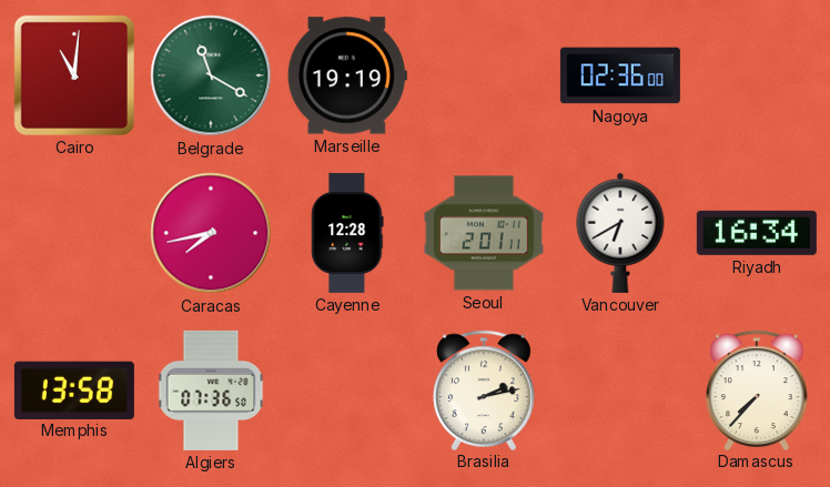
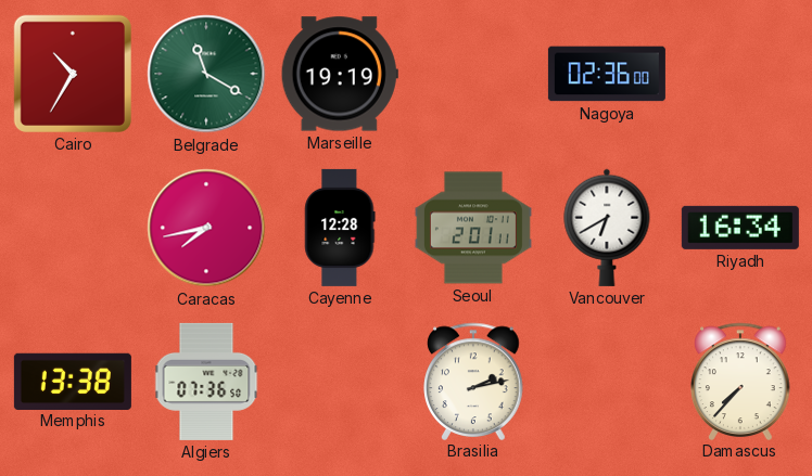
Cairo: 11:01 -> 10:35
Memphis: 13:58 -> 13:38
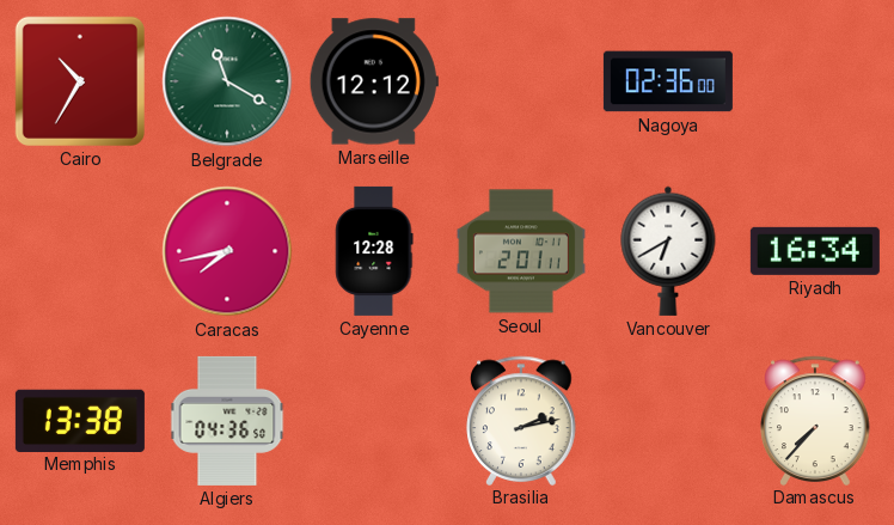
Marseille: 19:19 -> 12:12
Algiers: 07:36 -> 04:36
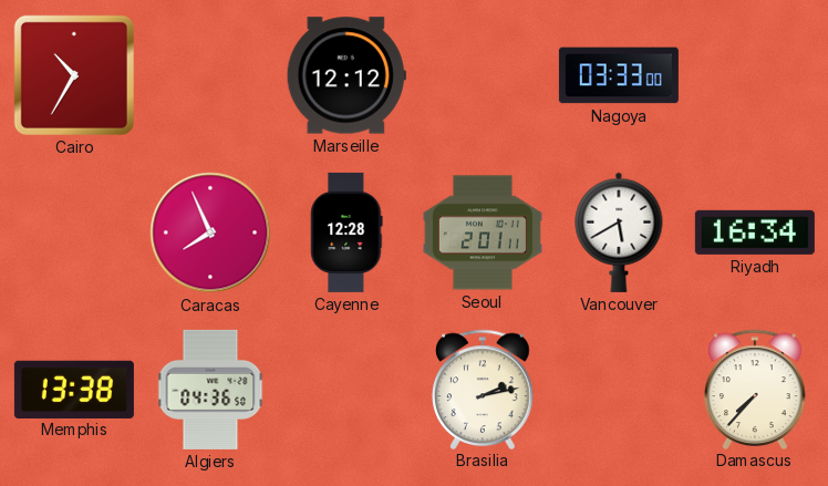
Belgrade: 11:20 -> none
Nagoya: 02:36 -> 03:33
Caracas: 7:43 -> 7:56
Vancouver: 6:40 -> 5:40
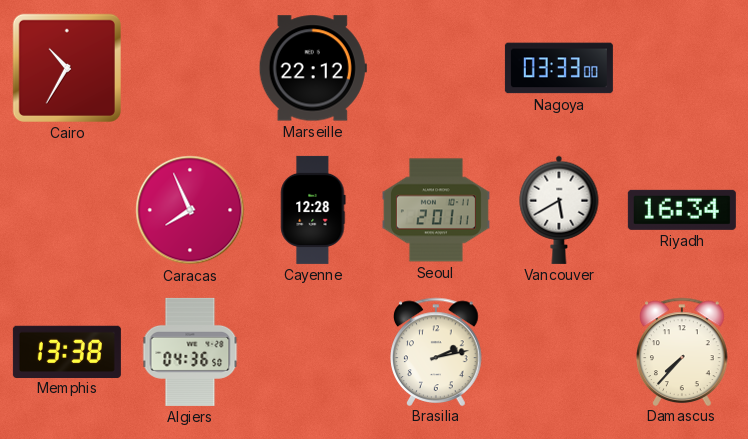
Marseille: 12:12 -> 22:12
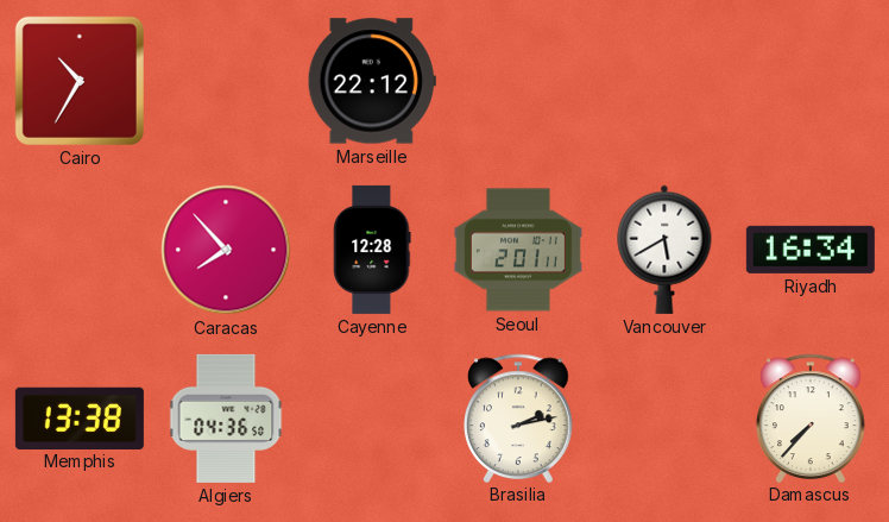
Nagoya: 03:33 -> none
Caracas: 7:56 -> 7:53
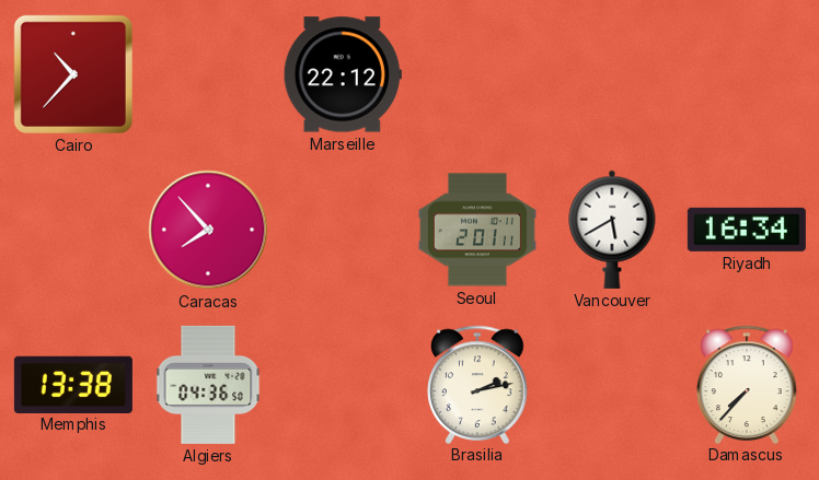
Cairo: 10:35 -> 10:37
Cayenne: 12:28 -> none
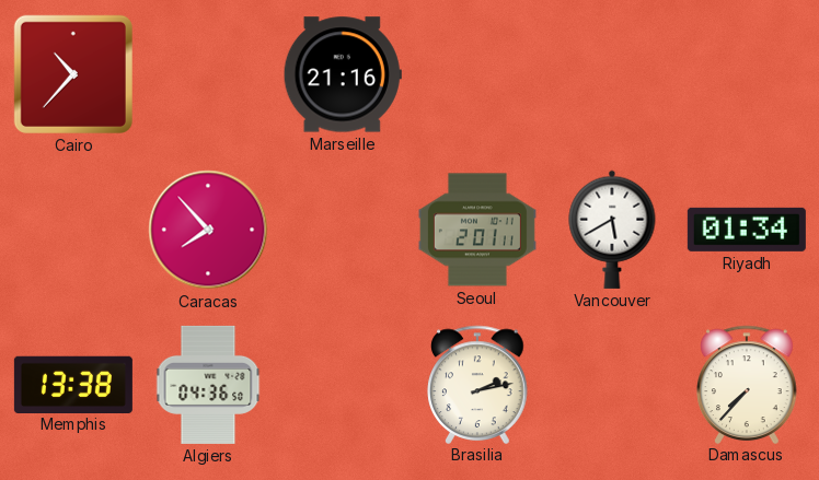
Marseille: 22:12 -> 21:16
Riyadh: 16:34 -> 01:34
